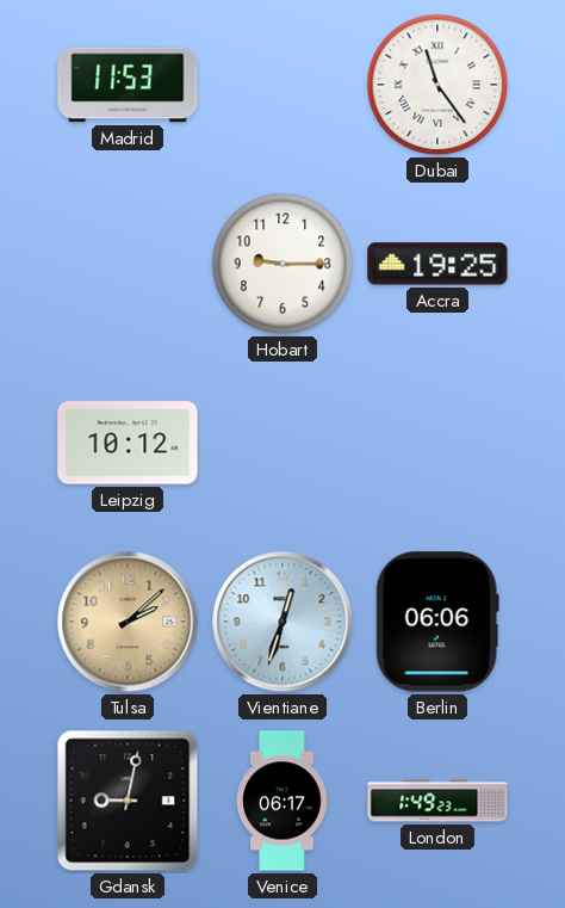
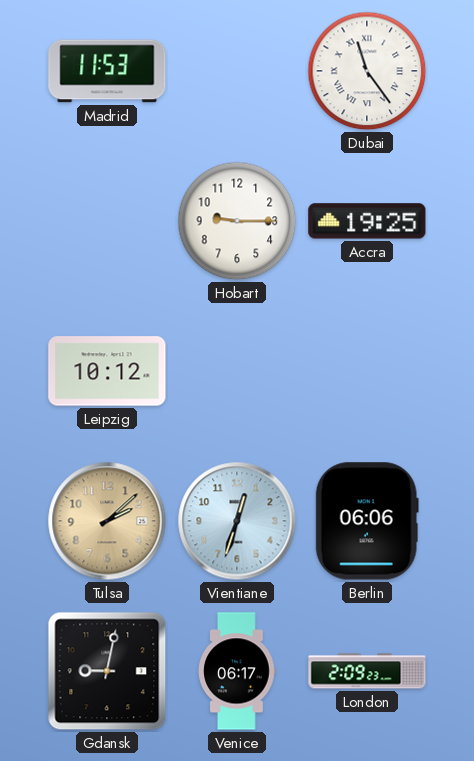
London: 1:49 -> 2:09
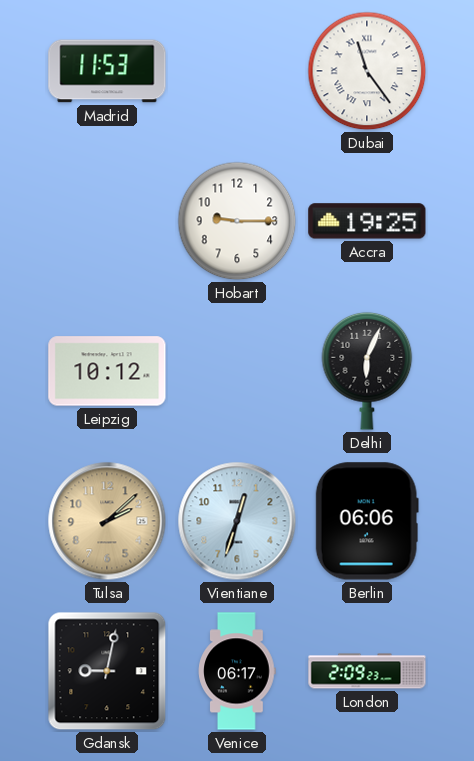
Delhi: none -> 6:04
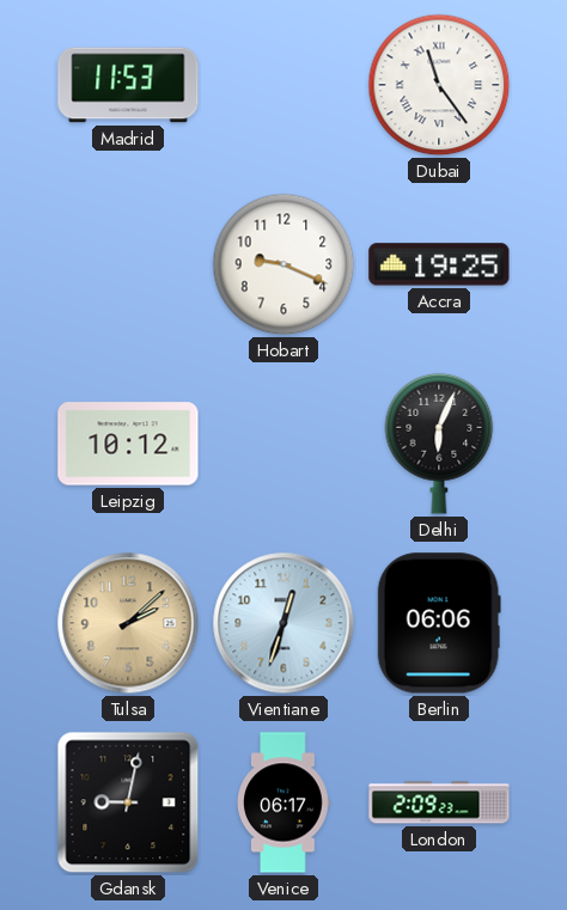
Hobart: 9:15 -> 9:19
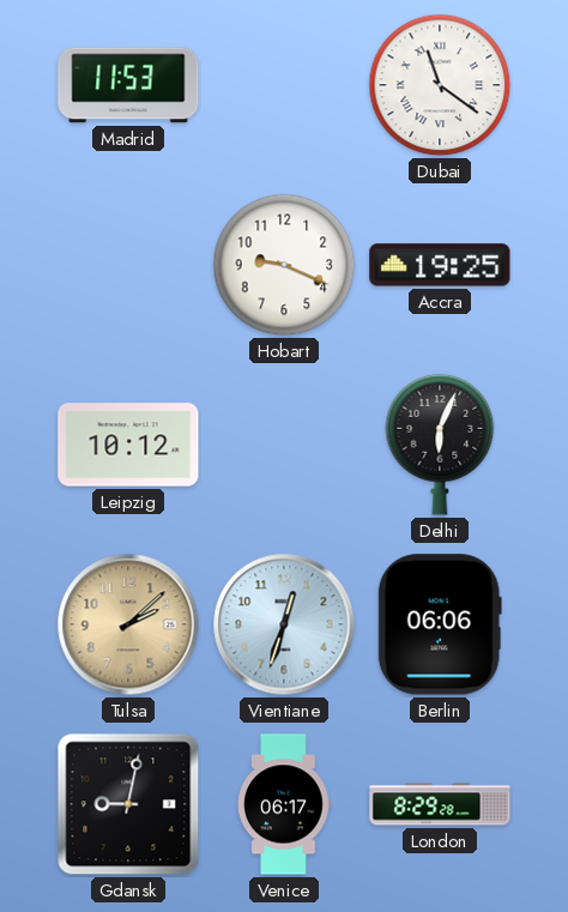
Dubai: 11:24 -> 11:21
London: 2:09 -> 8:29
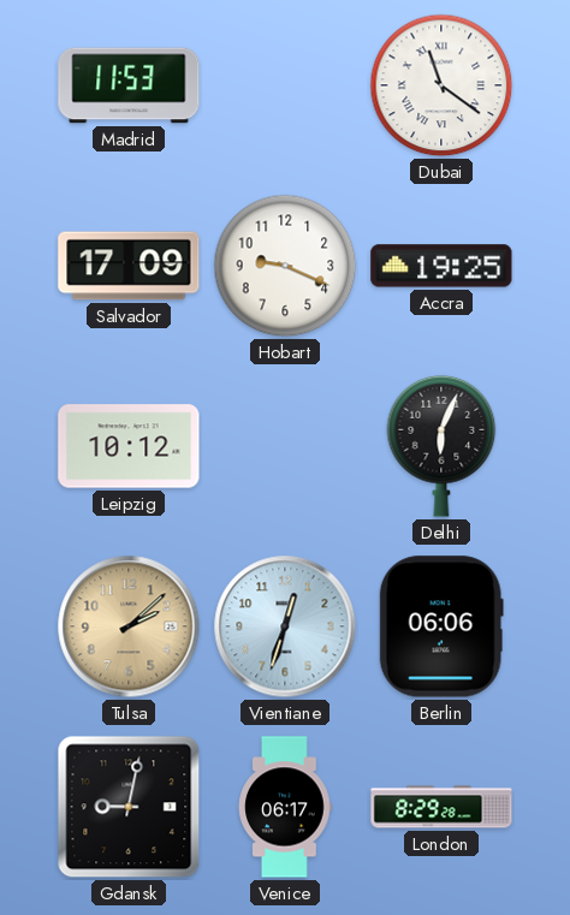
Salvador: none -> 17:09
